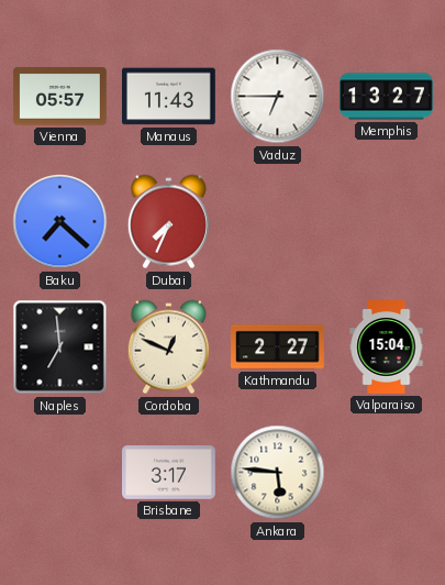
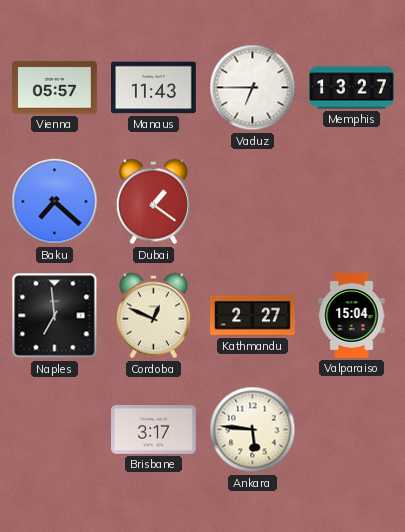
Dubai: 7:34 -> 1:21
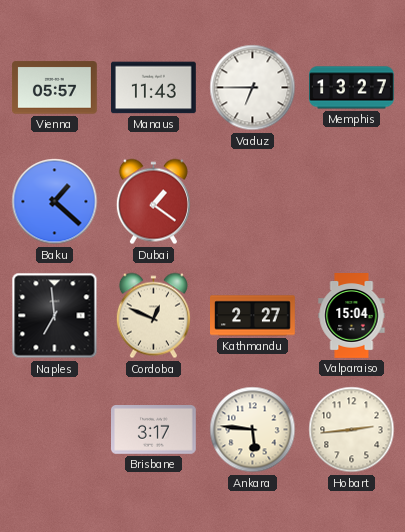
Baku: 7:22 -> 1:22
Hobart: none -> 2:44
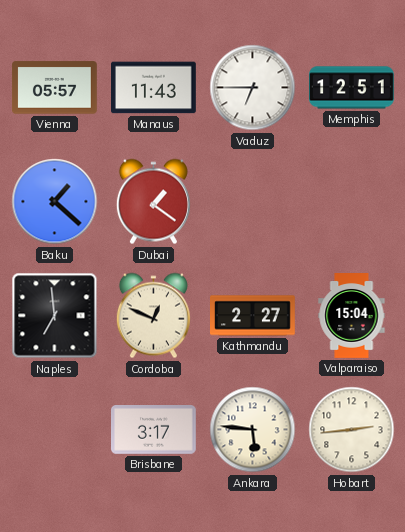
Memphis: 13:27 -> 12:51
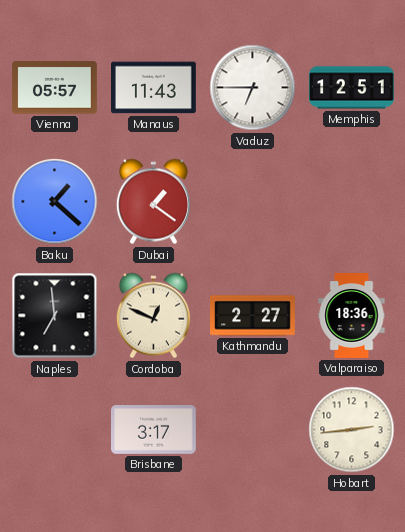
Valparaiso: 15:04 -> 18:36
Ankara: 5:46 -> none
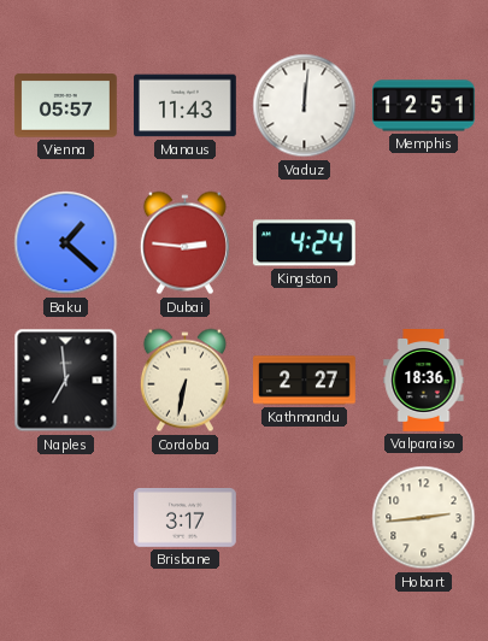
Vaduz: 6:45 -> 12:01
Dubai: 1:21 -> 2:46
Kingston: none -> 4:24
Cordoba: 12:49 -> 6:32
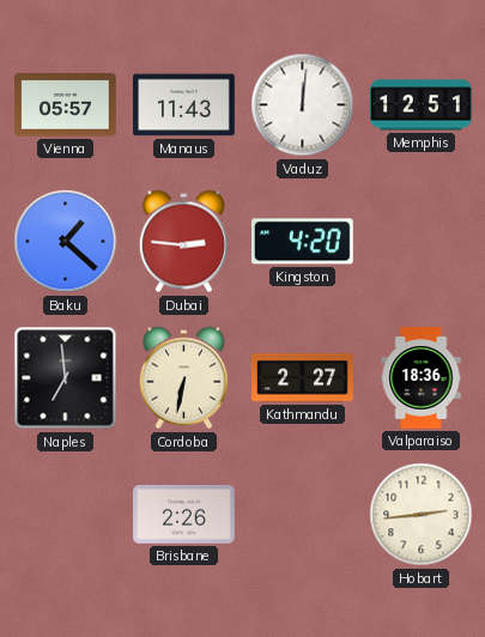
Kingston: 4:24 -> 4:20
Brisbane: 3:17 -> 2:26
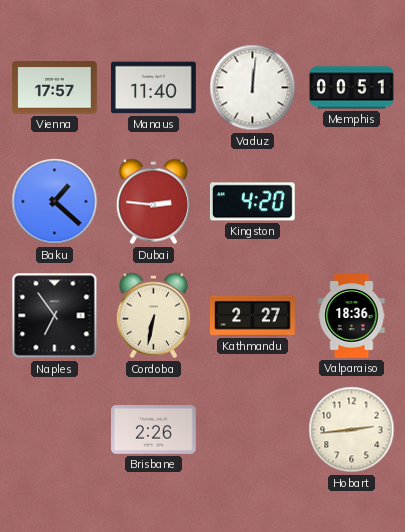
Vienna: 05:57 -> 17:57
Manaus: 11:43 -> 11:40
Memphis: 12:51 -> 00:51
Naples: 6:59 -> 6:54
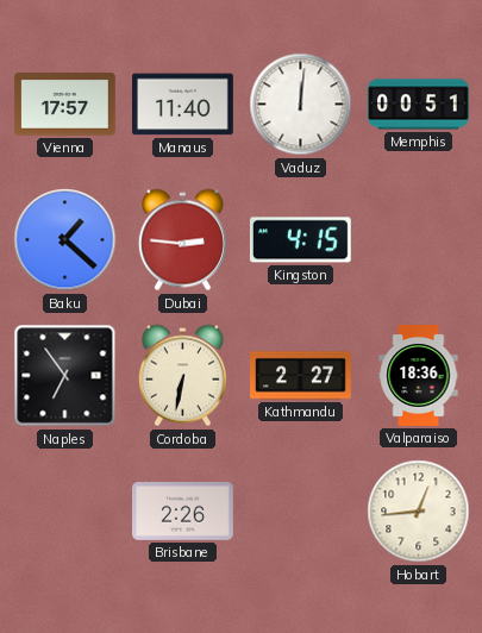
Kingston: 4:20 -> 4:15
Hobart: 2:44 -> 12:44
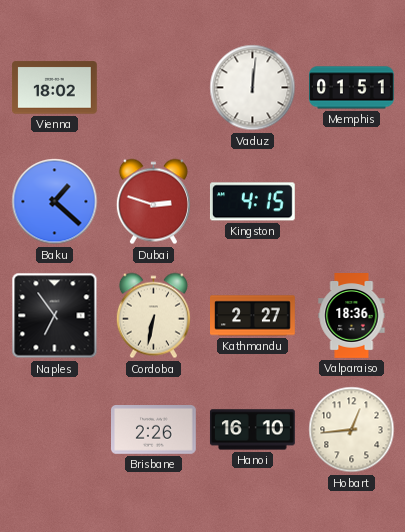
Vienna: 17:57 -> 18:02
Manaus: 11:40 -> none
Memphis: 00:51 -> 01:51
Dubai: 2:46 -> 2:48
Hanoi: none -> 16:10
